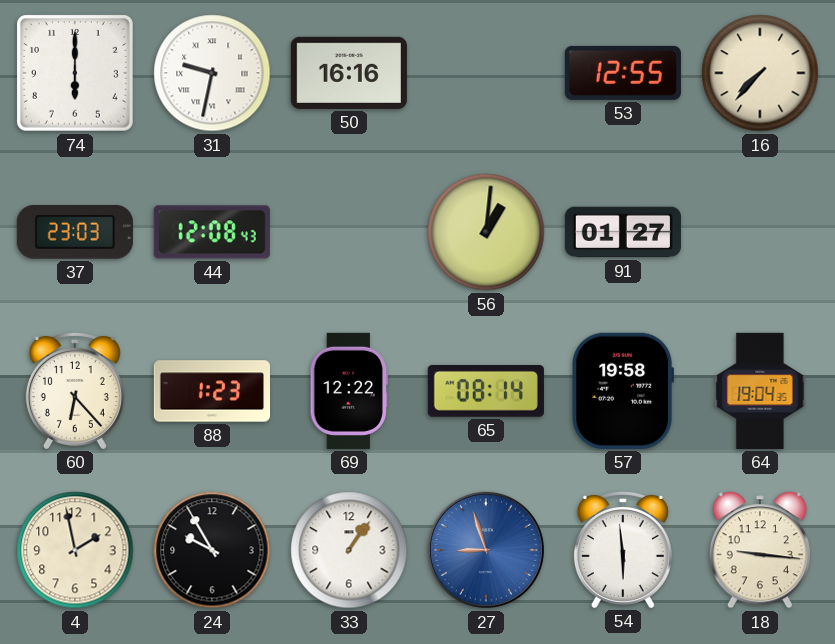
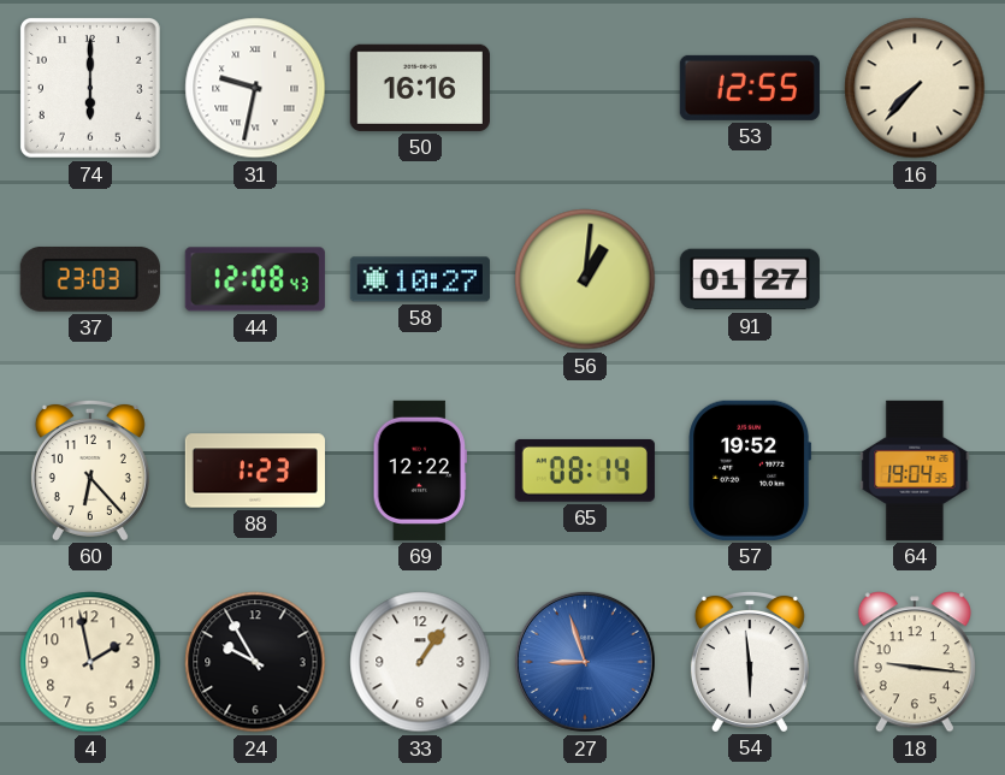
58: none -> 10:27
57: 19:58 -> 19:52
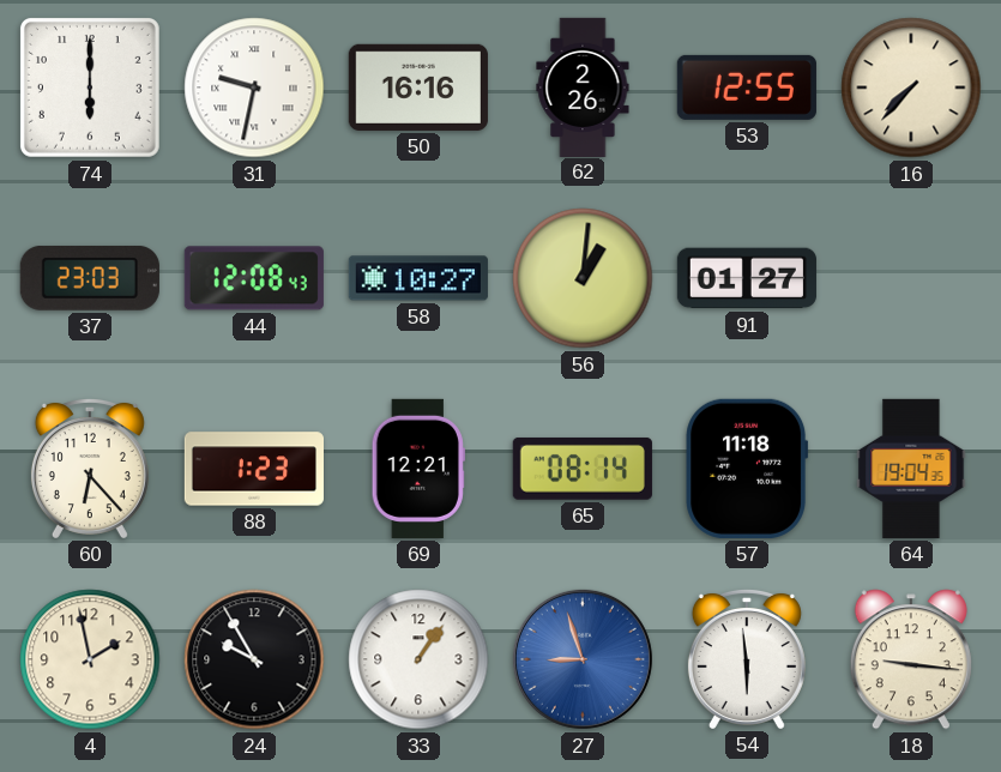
62: none -> 2:26
69: 12:22 -> 12:21
57: 19:52 -> 11:18
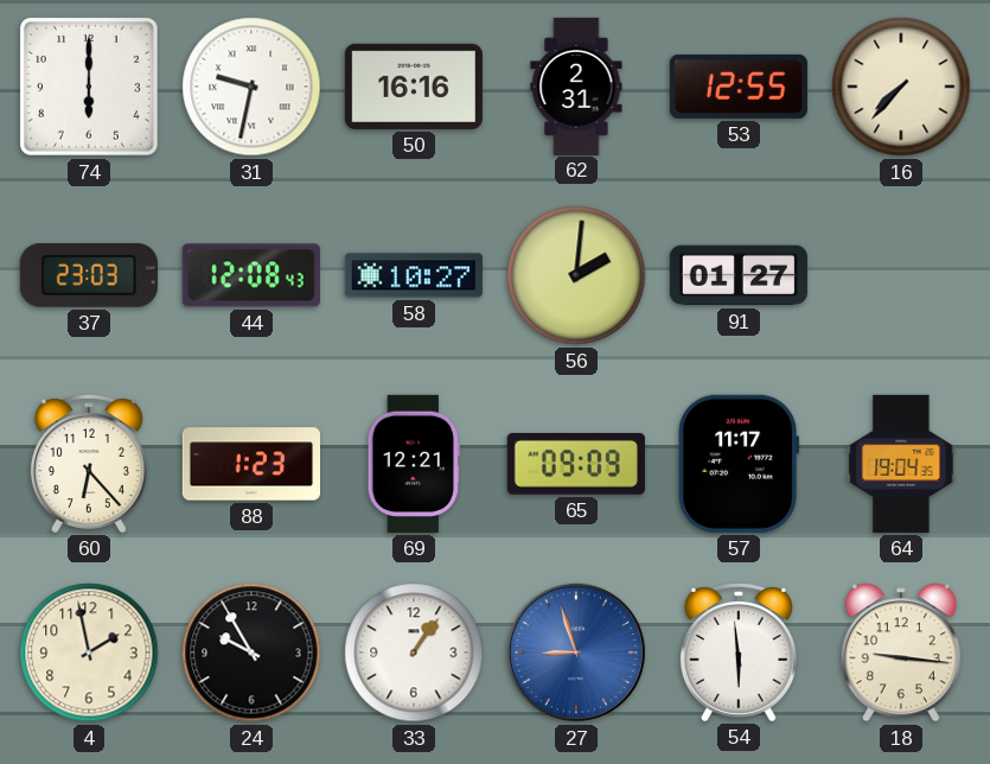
62: 2:26 -> 2:31
56: 1:01 -> 2:01
65: 08:14 -> 09:09
57: 11:18 -> 11:17
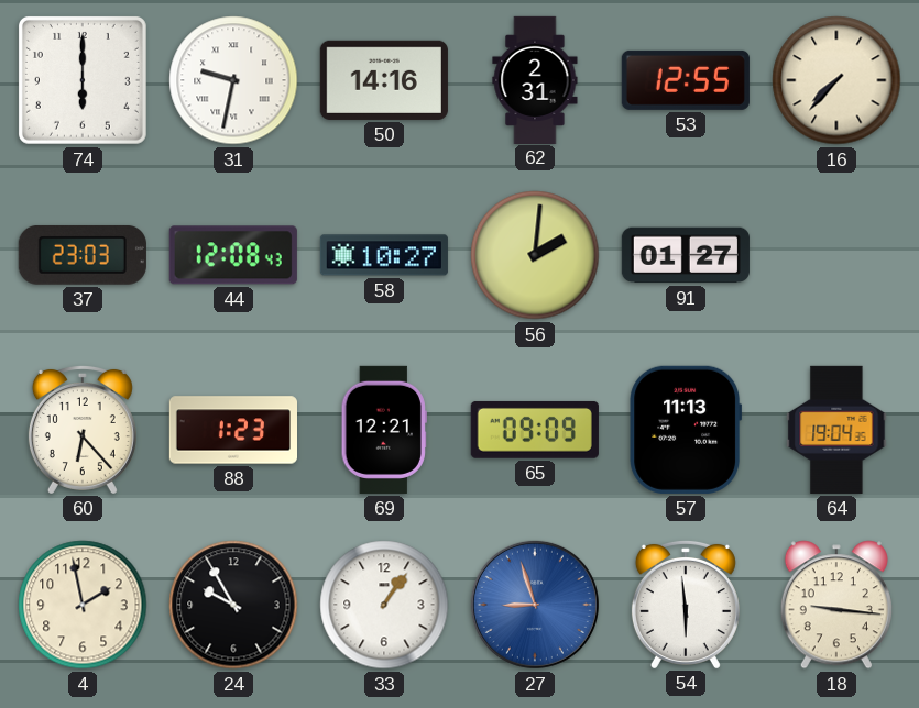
50: 16:16 -> 14:16
57: 11:17 -> 11:13
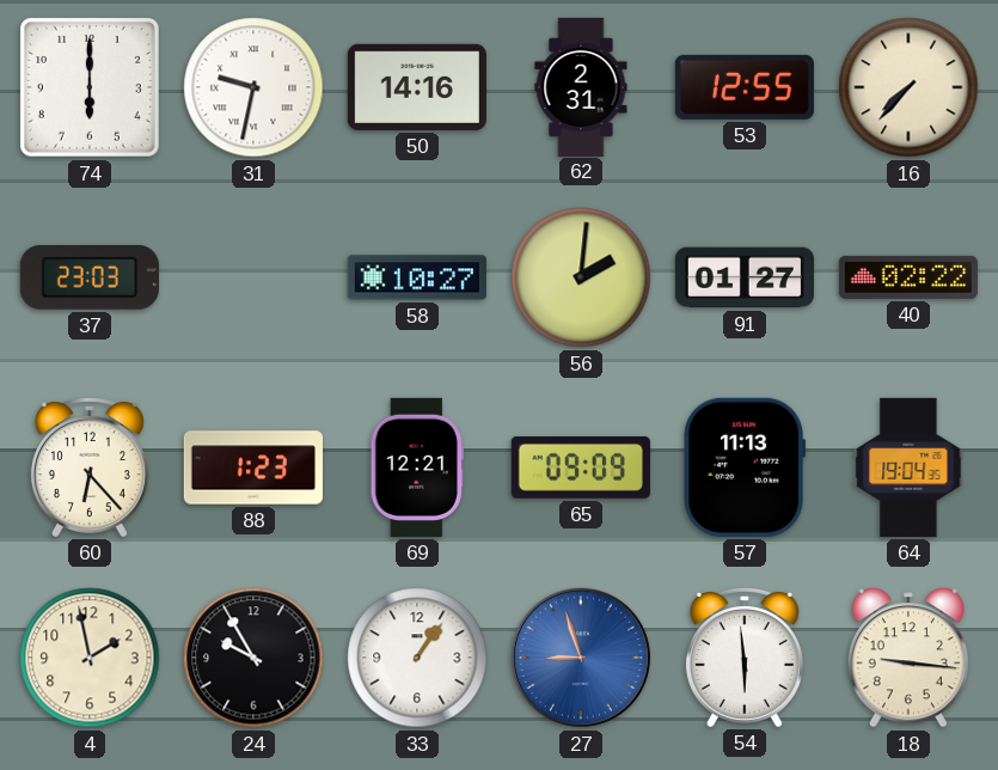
44: 12:08 -> none
40: none -> 02:22
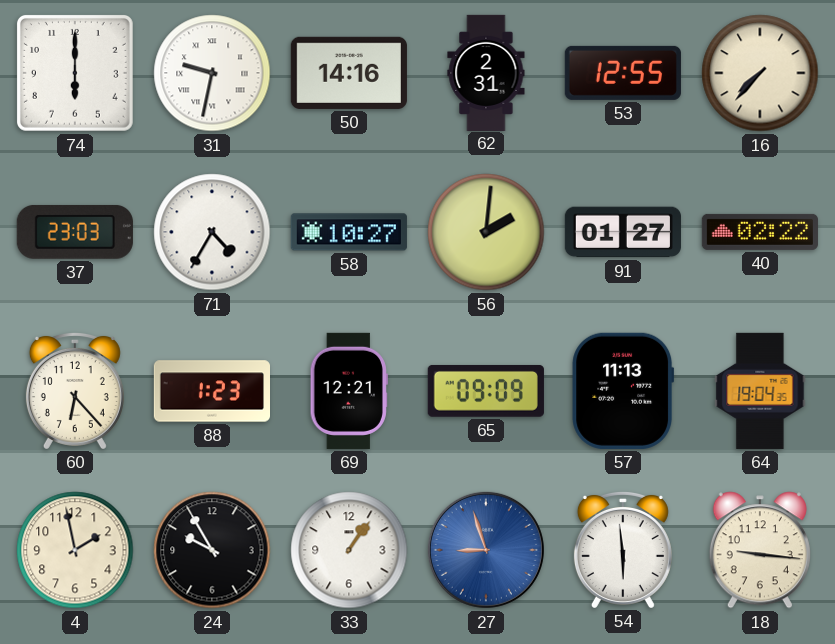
71: none -> 4:35
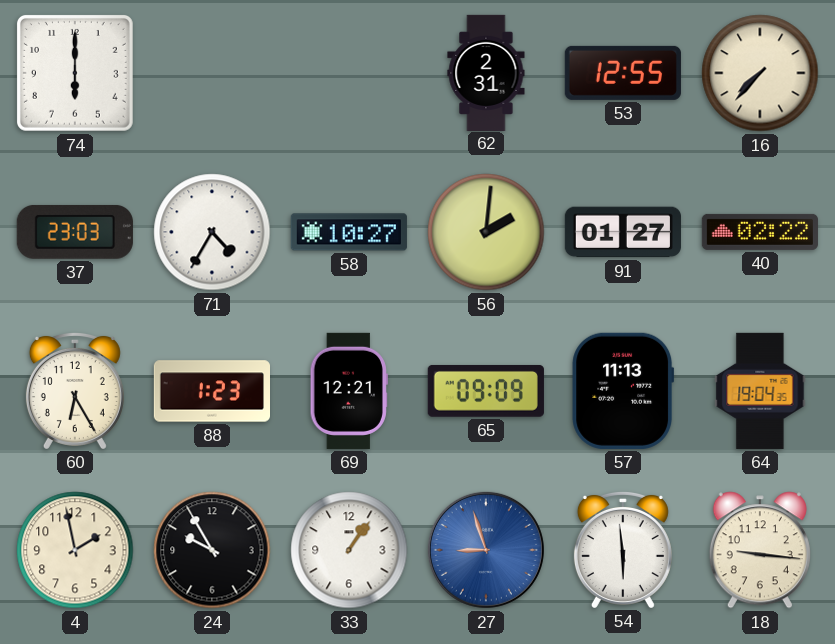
31: 9:32 -> none
50: 14:16 -> none
60: 6:23 -> 6:25
